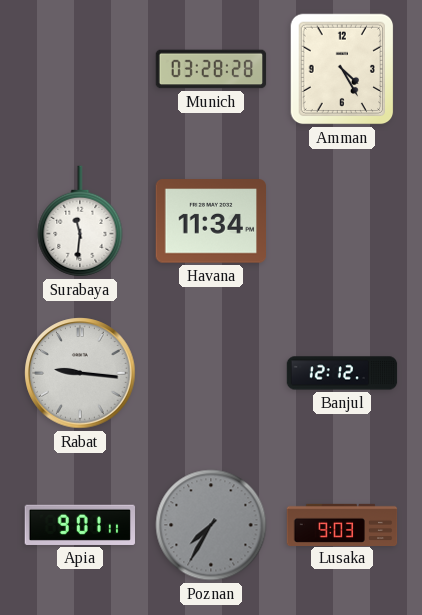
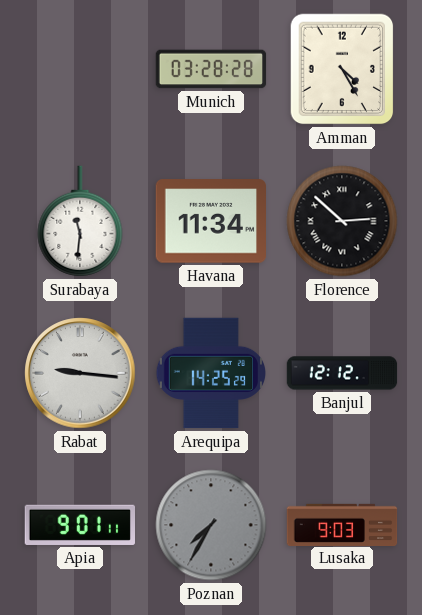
Florence: none -> 2:52
Arequipa: none -> 14:25
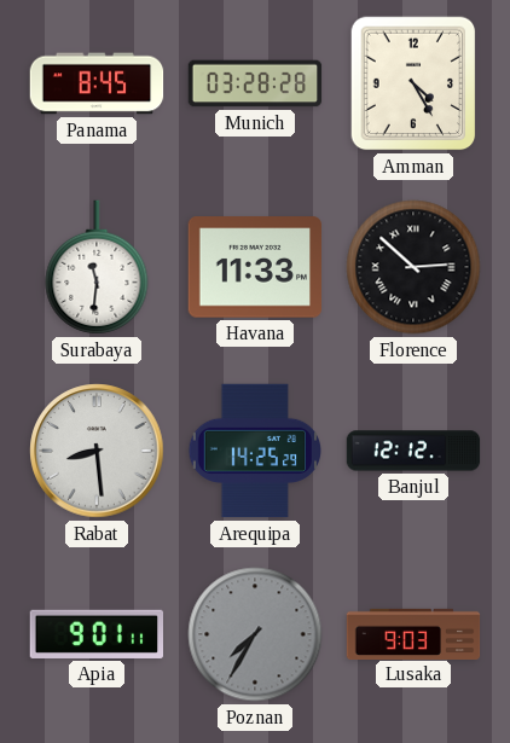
Panama: none -> 8:45
Havana: 11:34 -> 11:33
Rabat: 9:16 -> 8:29
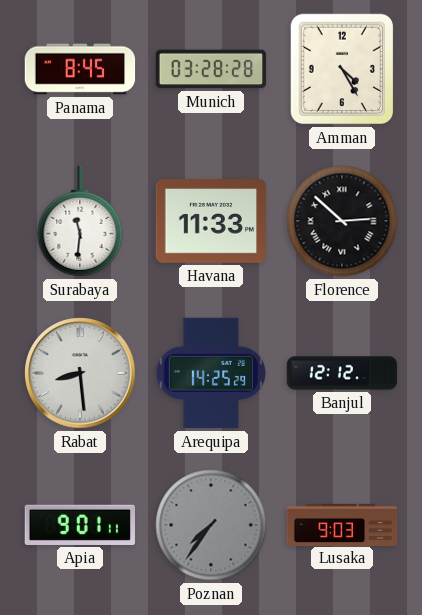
Poznan: 7:35 -> 7:36
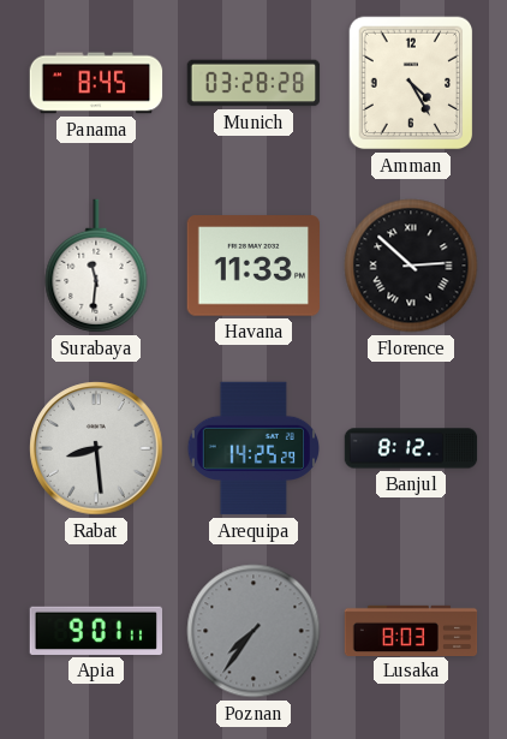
Banjul: 12:12 -> 8:12
Lusaka: 9:03 -> 8:03
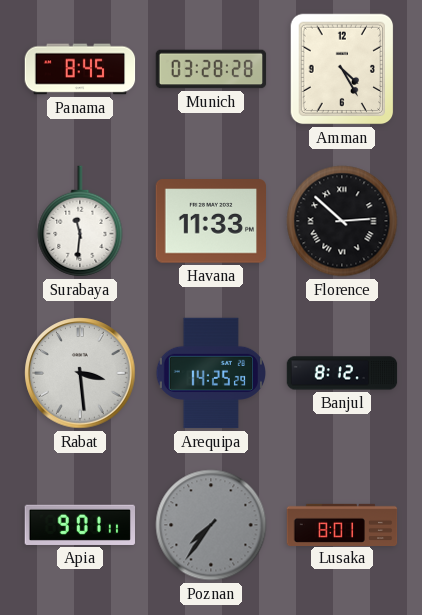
Rabat: 8:29 -> 3:29
Lusaka: 8:03 -> 8:01
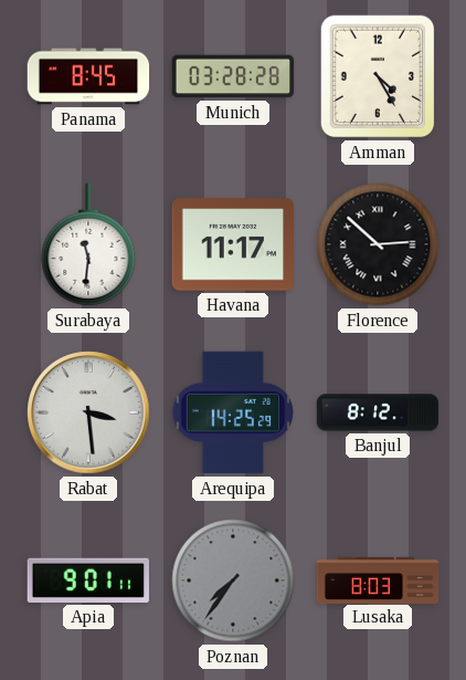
Havana: 11:33 -> 11:17
Lusaka: 8:01 -> 8:03
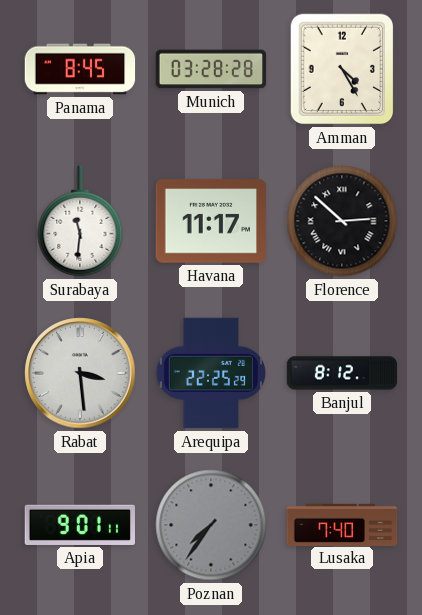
Arequipa: 14:25 -> 22:25
Lusaka: 8:03 -> 7:40
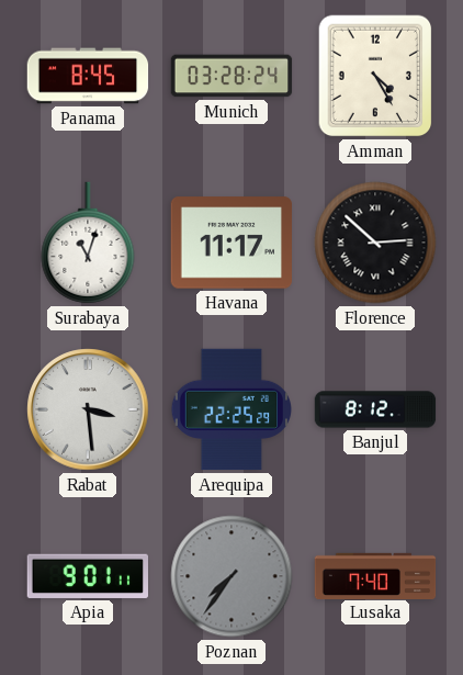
Munich: 03:28:28 -> 03:28:24
Surabaya: 11:31 -> 11:03
